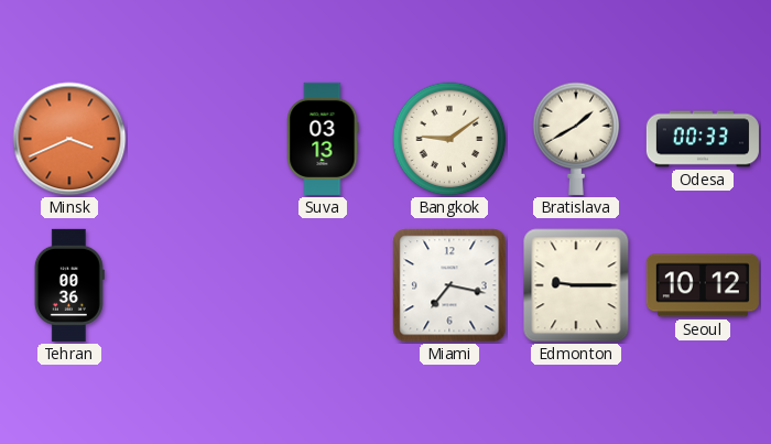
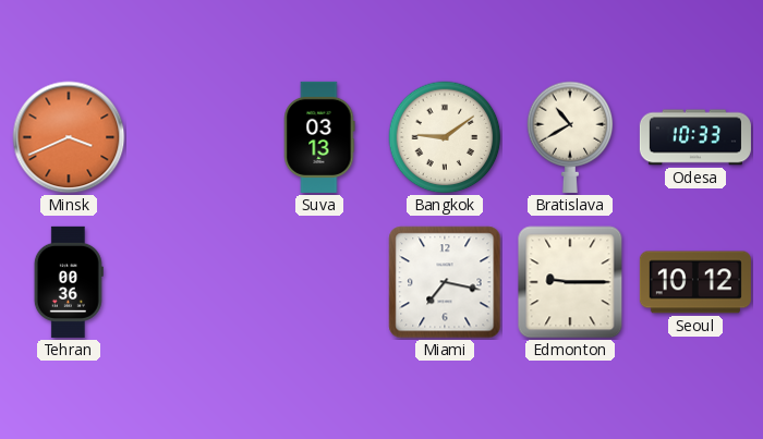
Bratislava: 1:40 -> 10:40
Odesa: 00:33 -> 10:33
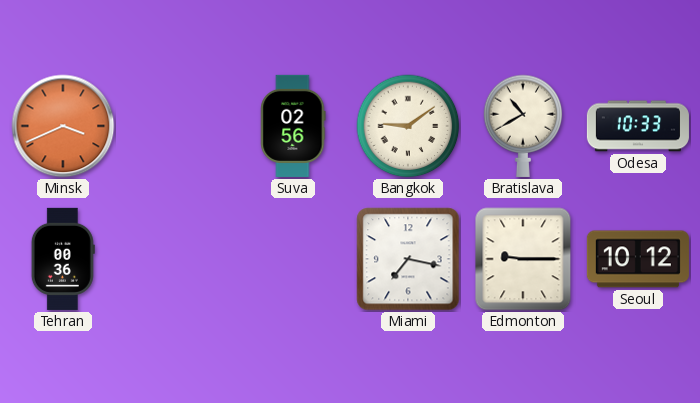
Suva: 03:13 -> 02:56
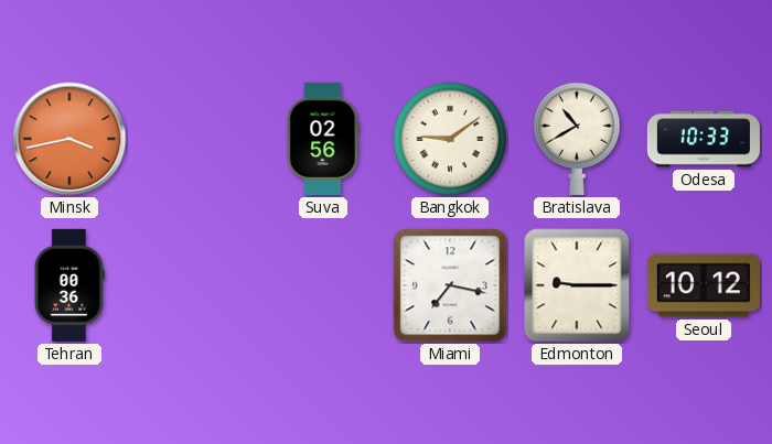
Minsk: 3:41 -> 3:43
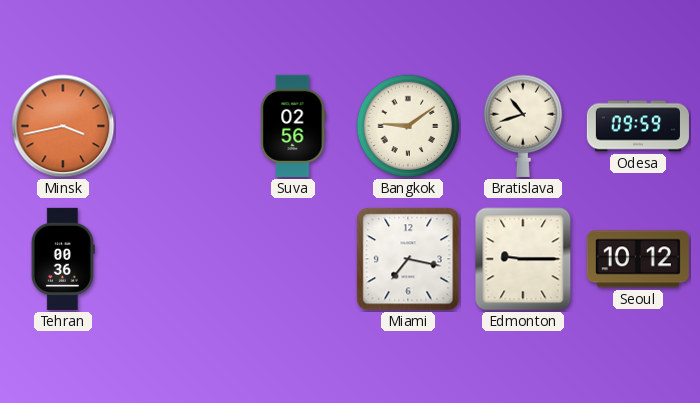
Bratislava: 10:40 -> 10:42
Odesa: 10:33 -> 09:59
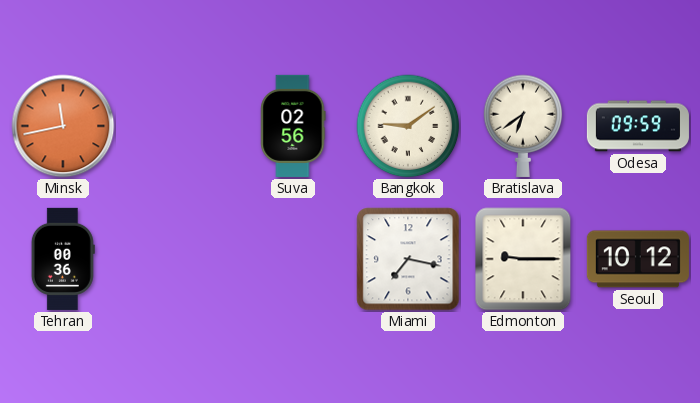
Minsk: 3:43 -> 11:43
Bratislava: 10:42 -> 6:39
